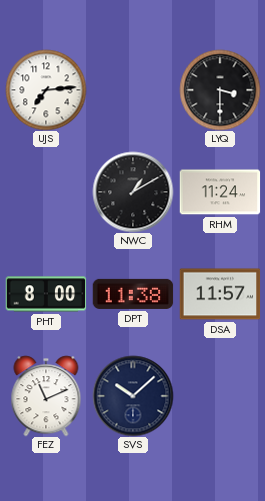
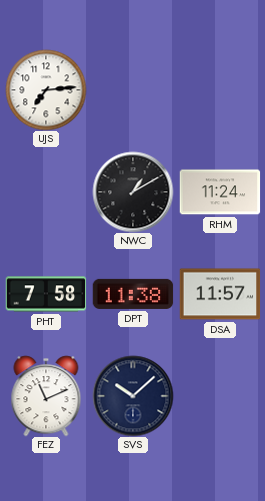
LYQ: 3:30 -> none
PHT: 8:00 -> 7:58
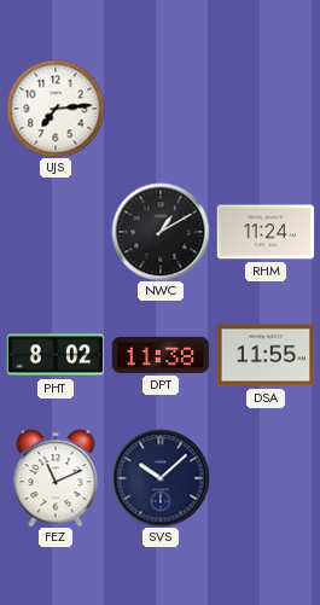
PHT: 7:58 -> 8:02
DSA: 11:57 -> 11:55
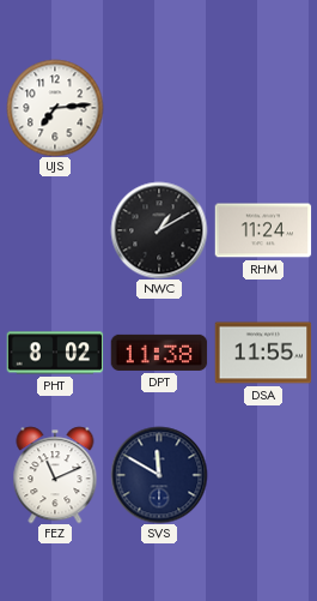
SVS: 10:08 -> 11:50
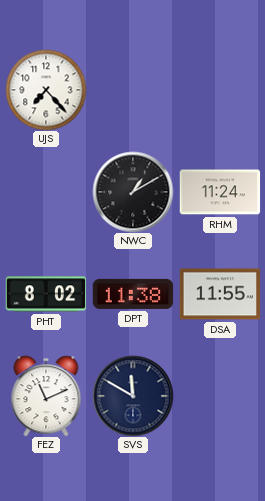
UJS: 7:14 -> 7:23
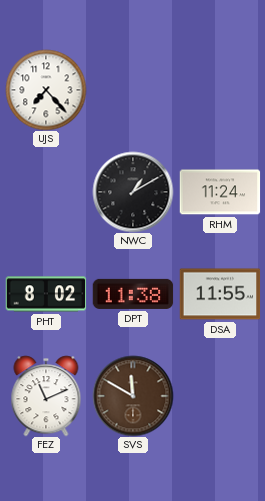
SVS dial: navy -> brown
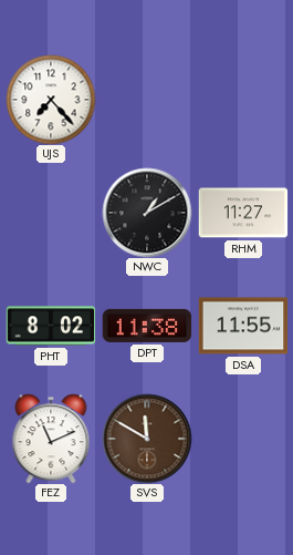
RHM: 11:24 -> 11:27
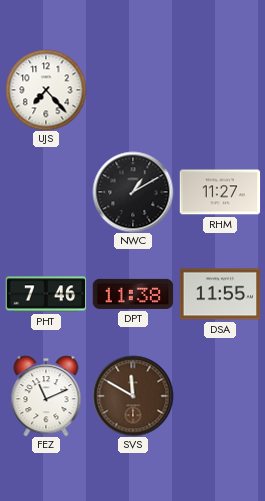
PHT: 8:02 -> 7:46
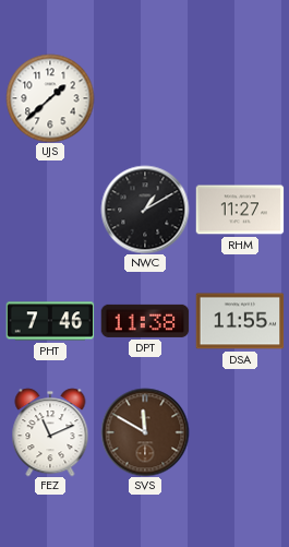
UJS: 7:23 -> 1:38
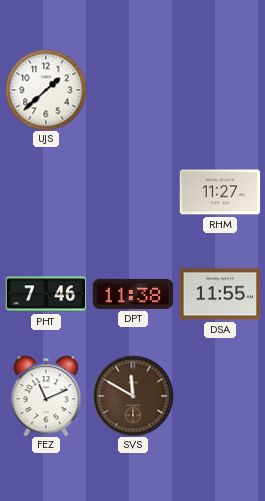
NWC: 1:10 -> none
